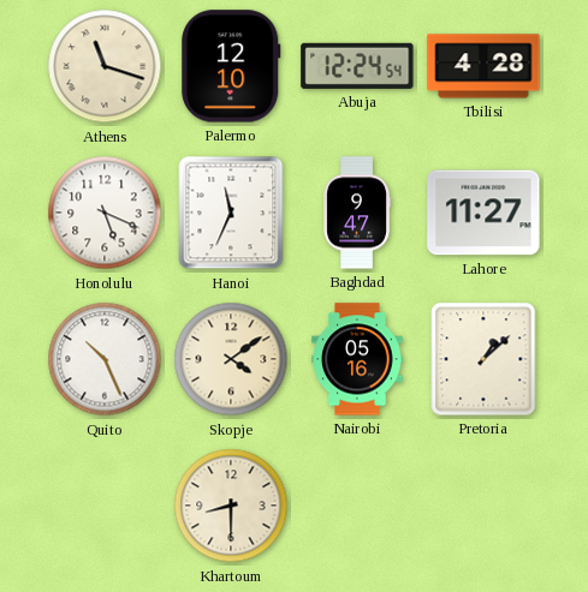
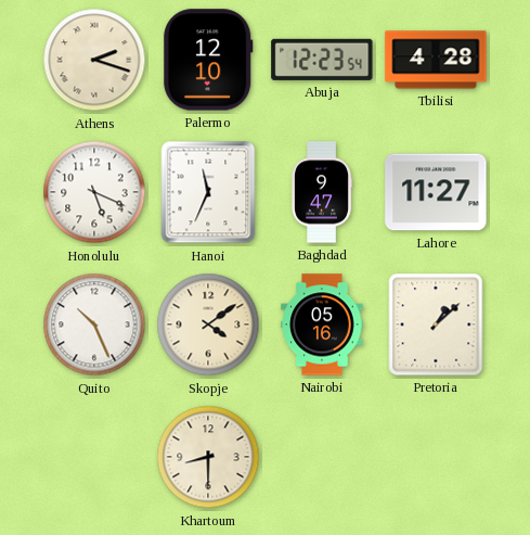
Athens: 11:18 -> 2:18
Abuja: 12:24 -> 12:23
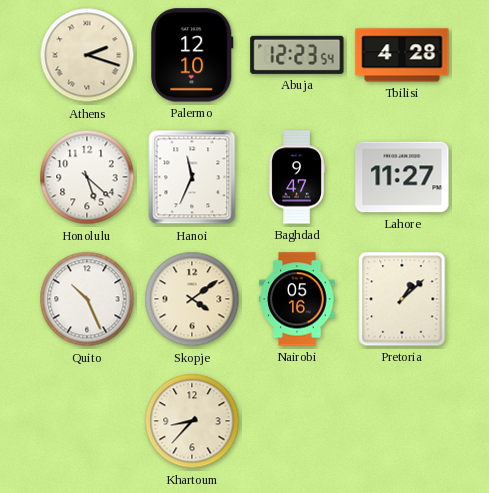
Honolulu: 5:19 -> 5:22
Khartoum: 8:30 -> 8:37
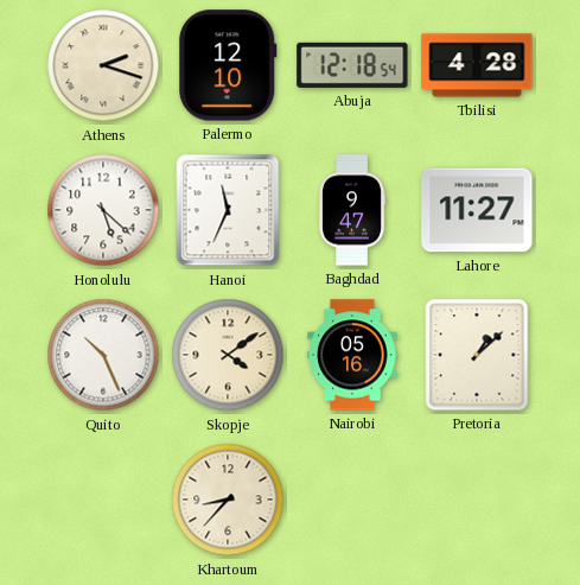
Abuja: 12:23 -> 12:18
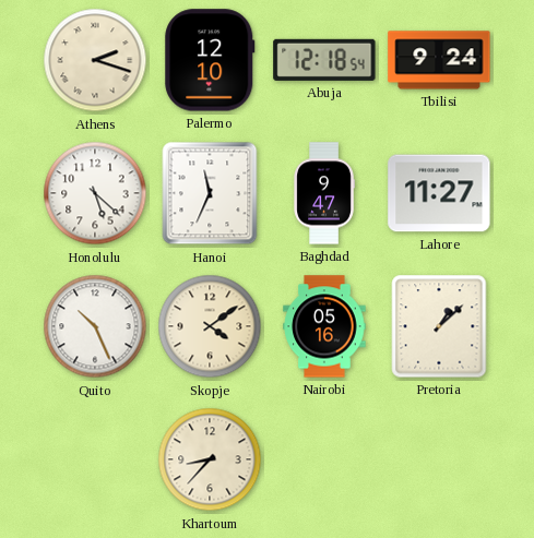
Tbilisi: 4:28 -> 9:24
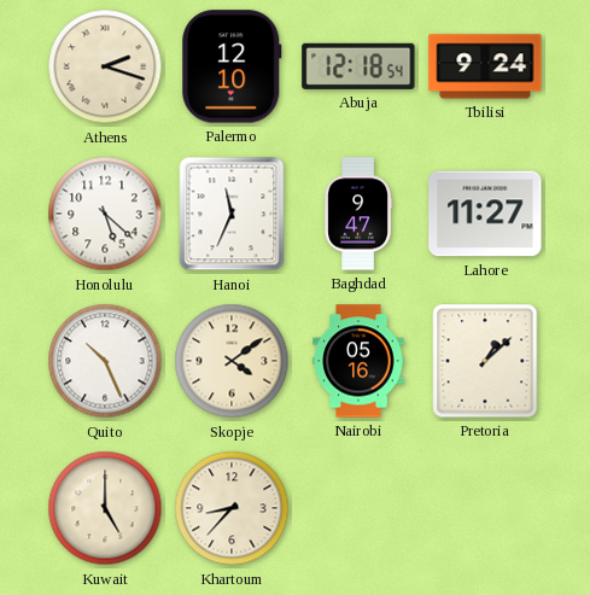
Kuwait: none -> 5:00
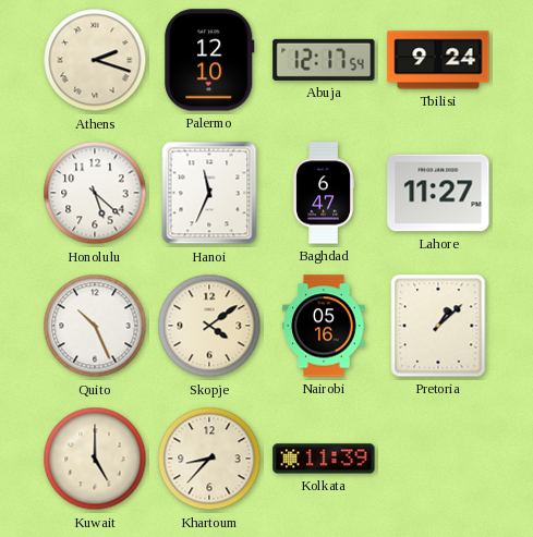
Abuja: 12:18 -> 12:17
Baghdad: 9:47 -> 6:47
Kolkata: none -> 11:39
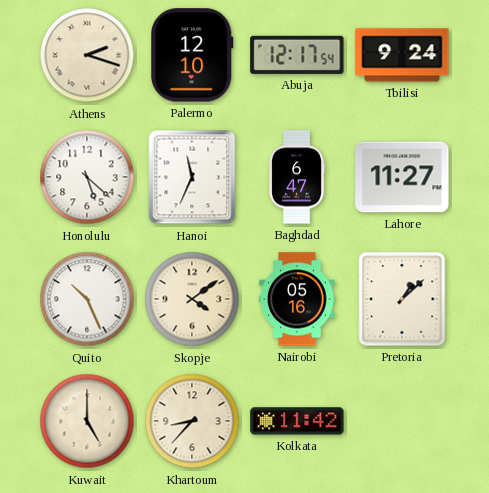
Kolkata: 11:39 -> 11:42
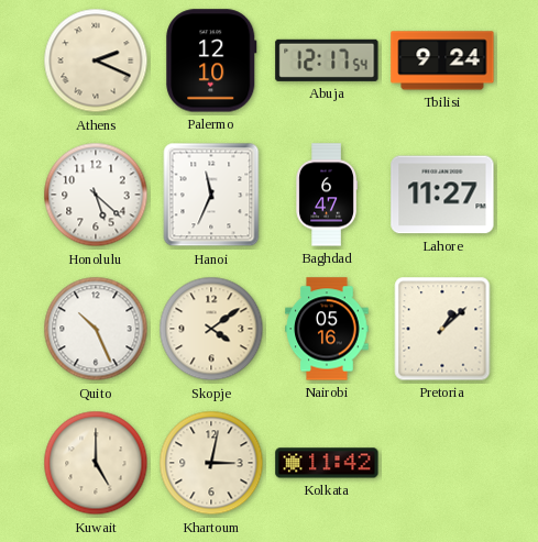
Athens: 2:18 -> 2:19
Khartoum: 8:37 -> 3:02
